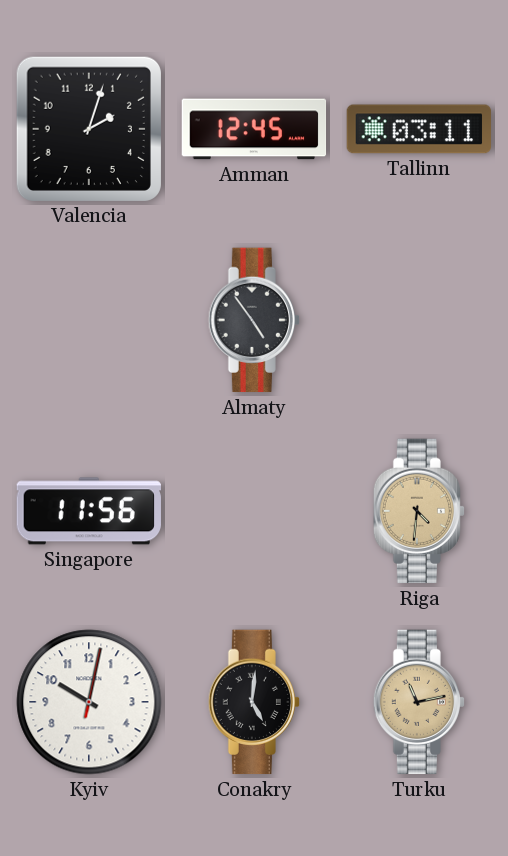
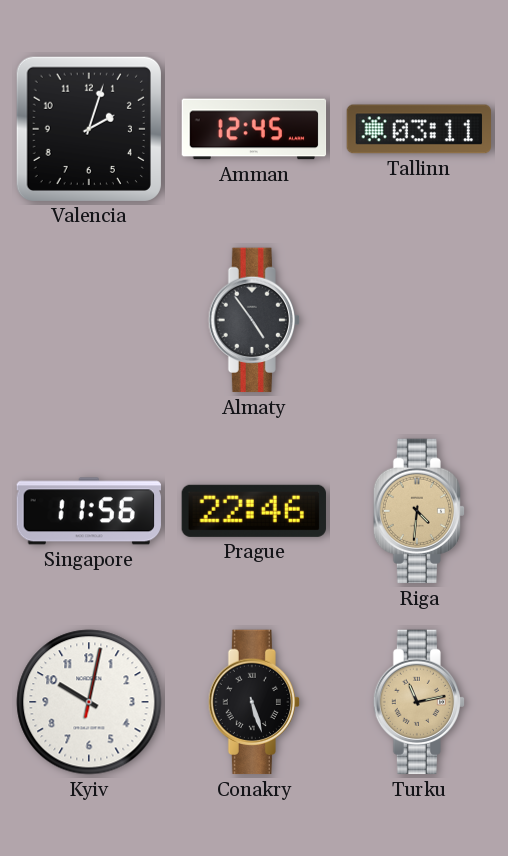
Prague: none -> 22:46
Conakry: 5:01 -> 5:27
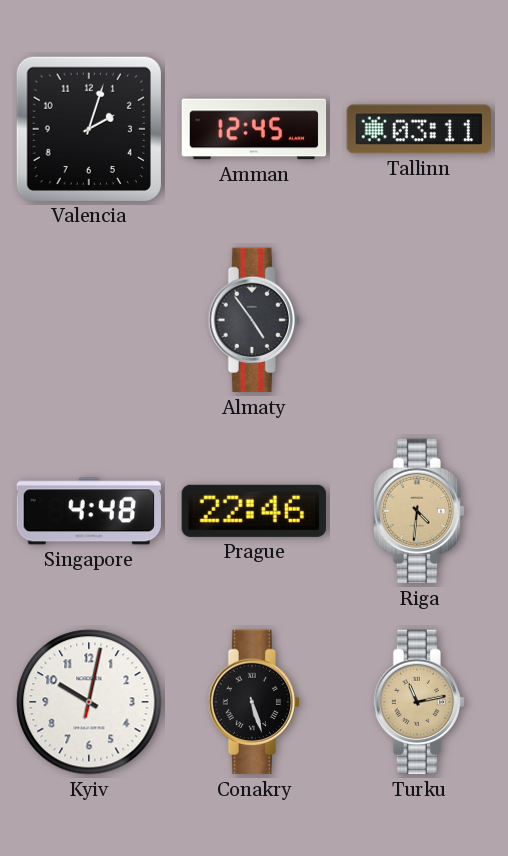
Singapore: 11:56 -> 4:48
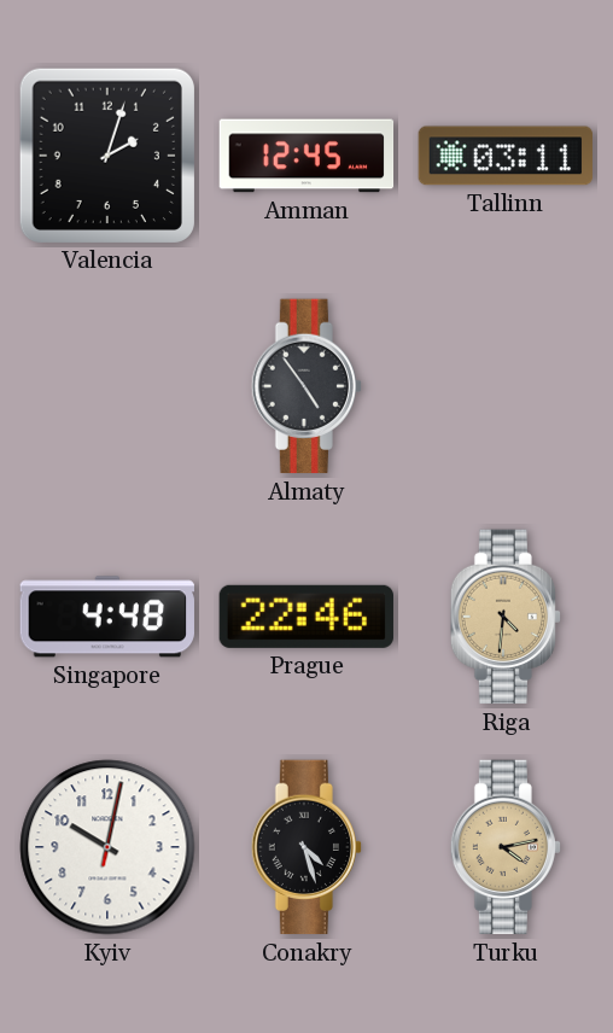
Conakry: 5:27 -> 4:27
Turku: 11:13 -> 4:13
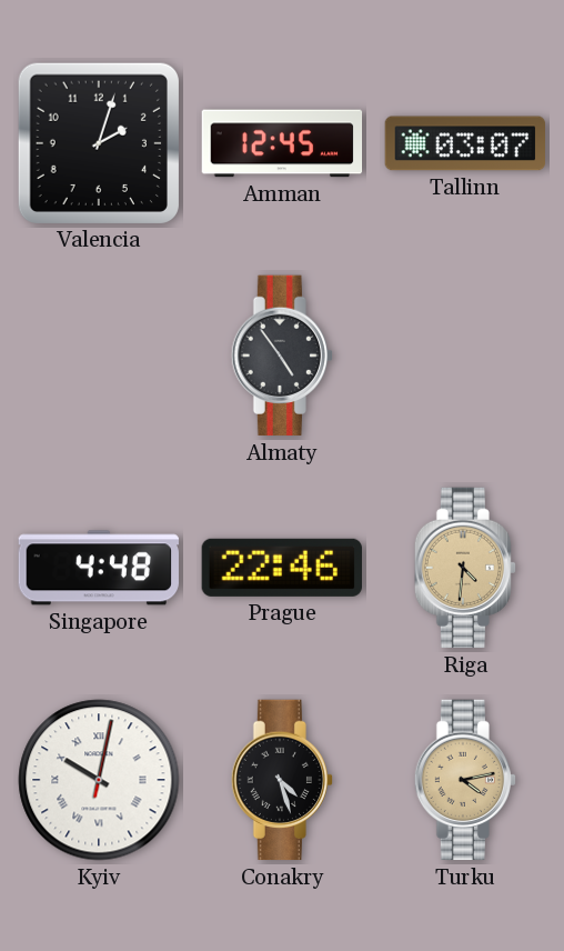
Tallinn: 03:11 -> 03:07
Kyiv numerals: Arabic -> Roman
